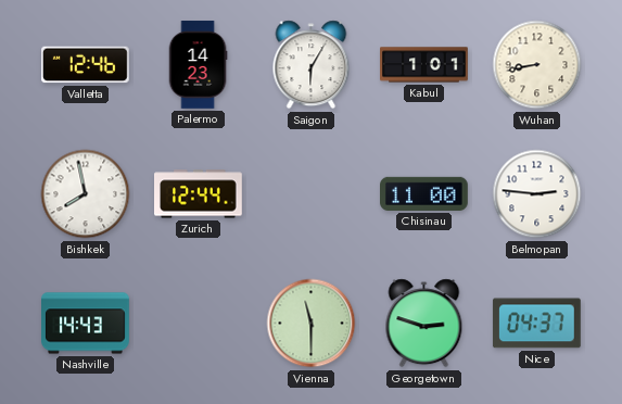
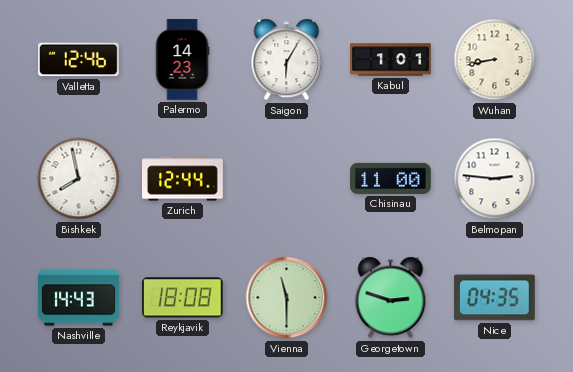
Reykjavik: none -> 18:08
Nice: 04:37 -> 04:35
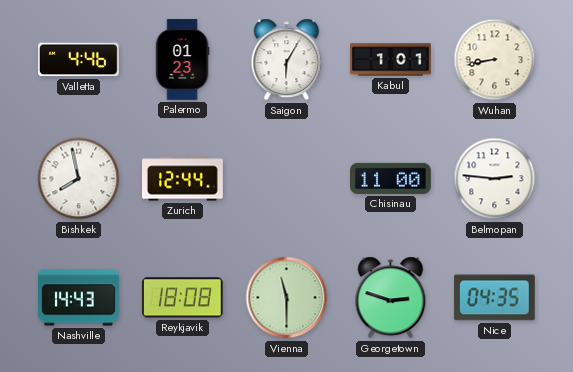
Valletta: 12:46 -> 4:46
Palermo: 14:23 -> 01:23
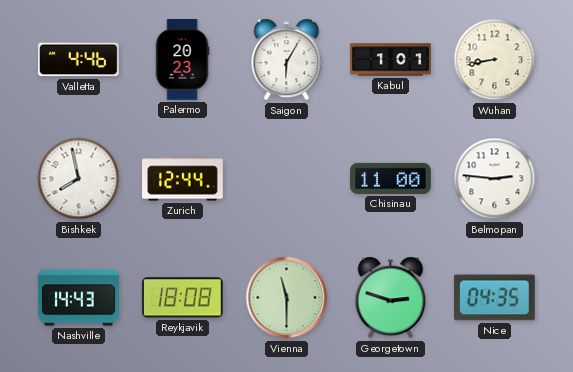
Palermo: 01:23 -> 20:23
